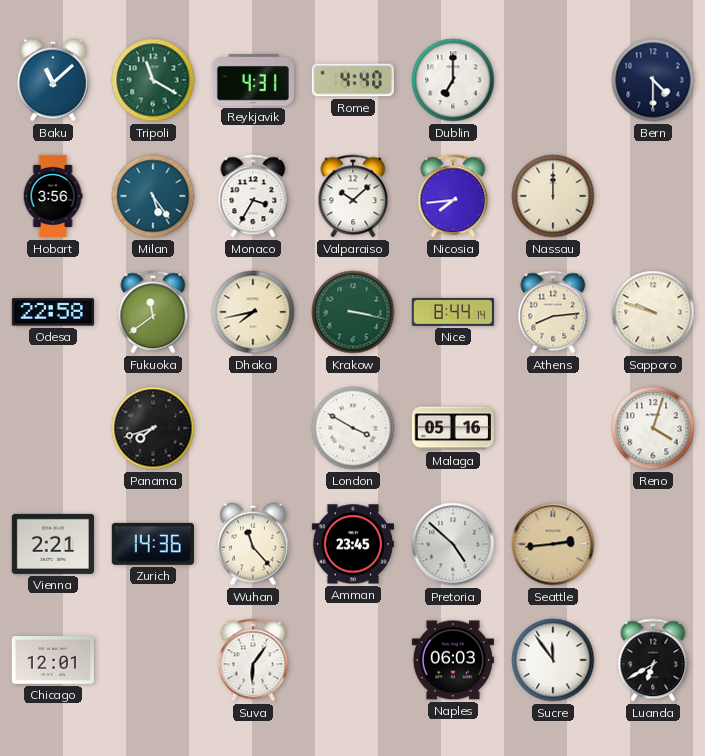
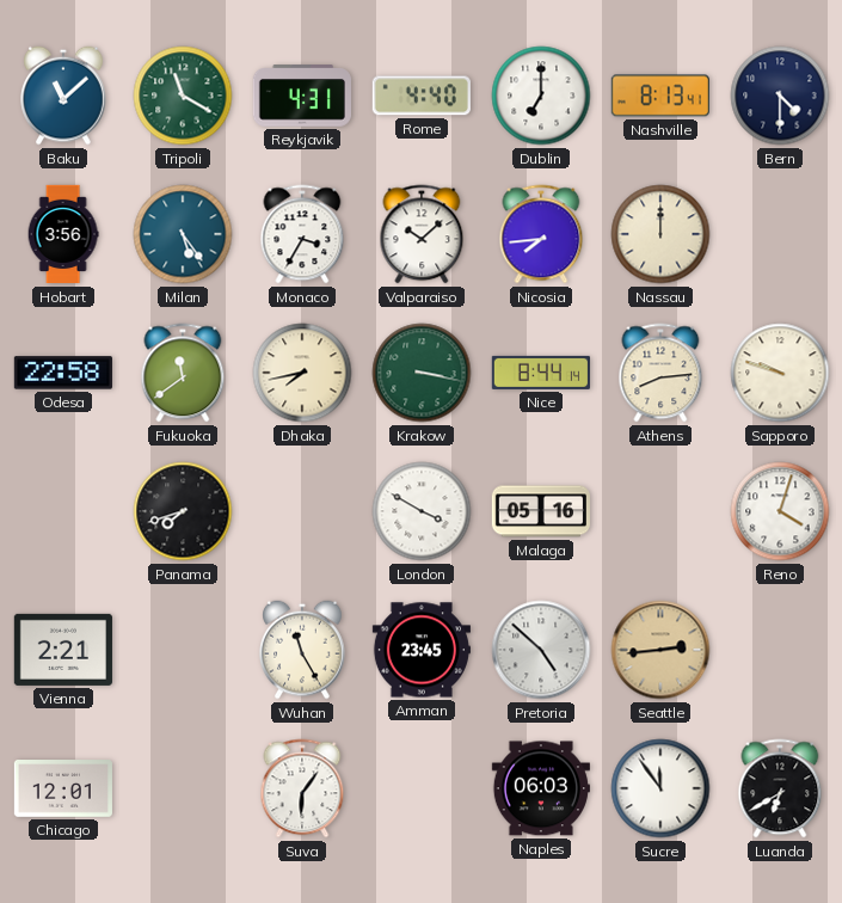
Nashville: none -> 8:13
Zurich: 14:36 -> none
Wuhan: 11:23 -> 11:25
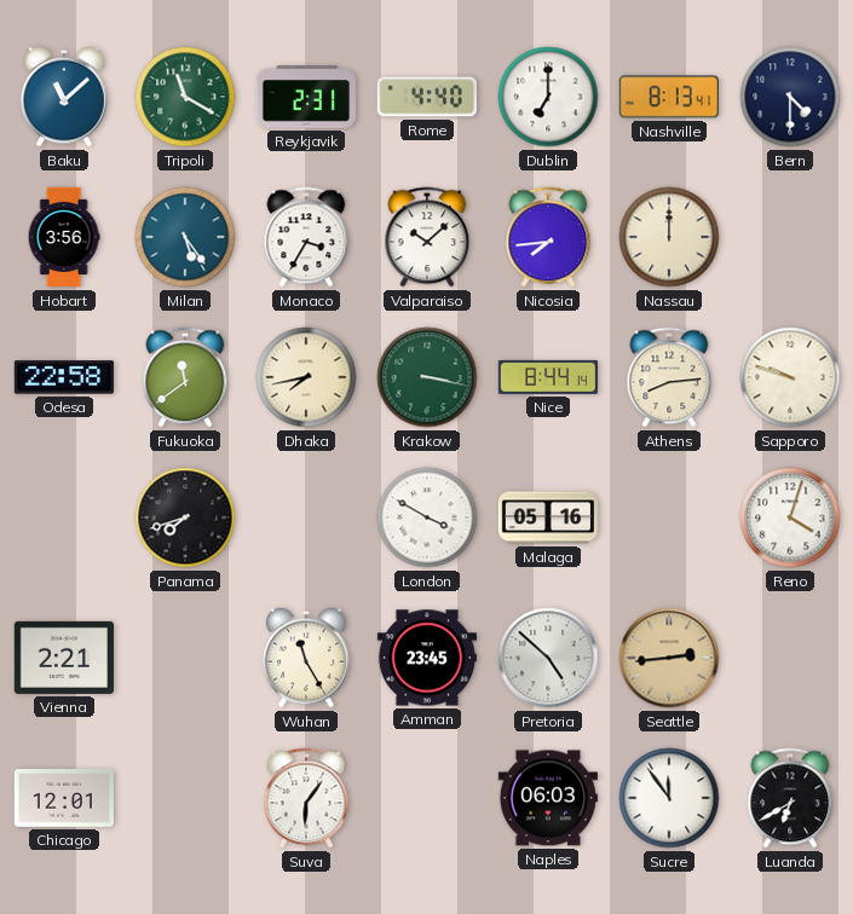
Reykjavik: 4:31 -> 2:31
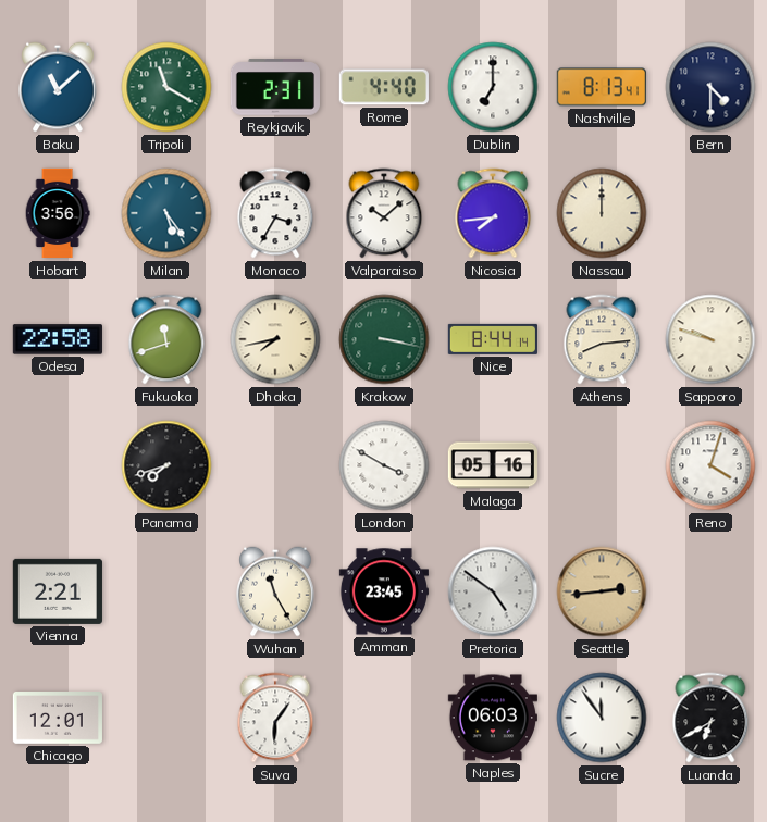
Fukuoka: 11:39 -> 11:42
Pretoria: 4:52 -> 4:51
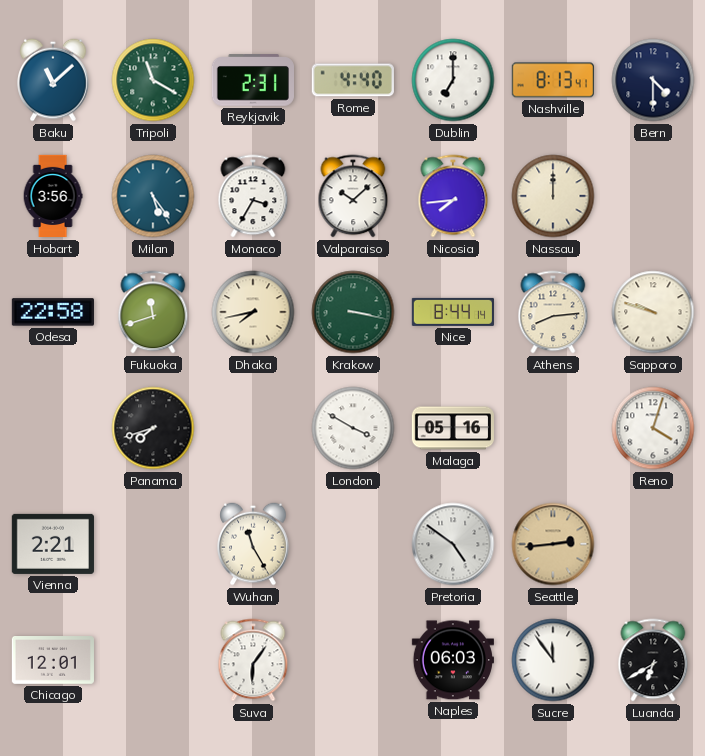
Amman: 23:45 -> none
